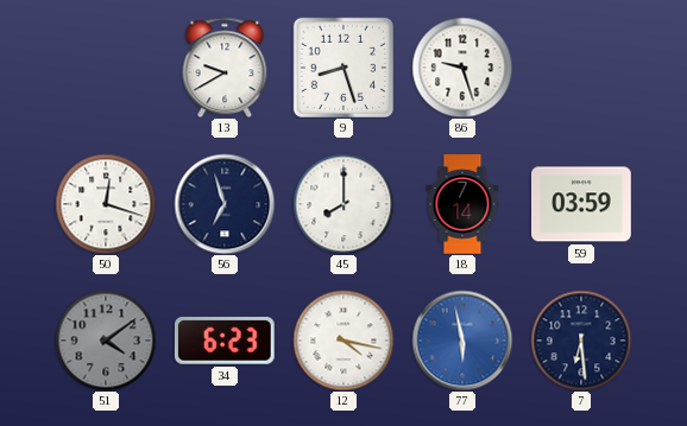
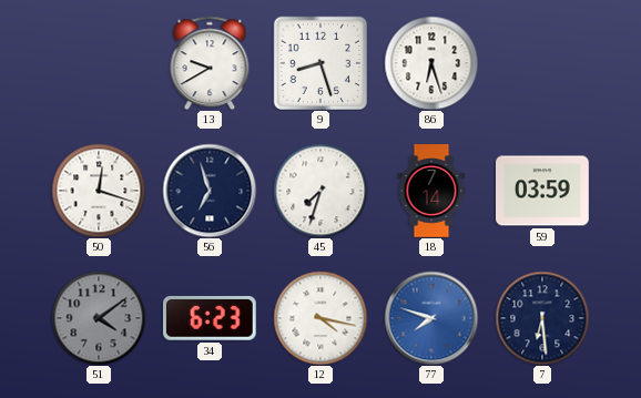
86: 9:27 -> 6:27
45: 8:00 -> 7:33
77: 5:58 -> 7:48
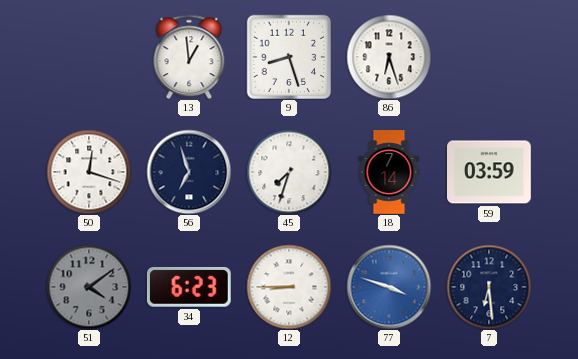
13: 9:40 -> 12:59
12: 4:17 -> 8:45
77: 7:48 -> 3:48
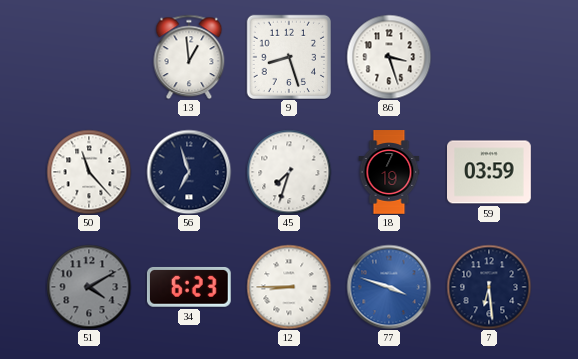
86: 6:27 -> 3:27
50: 12:18 -> 11:23
18: 7:14 -> 7:19
51: 4:09 -> 4:10
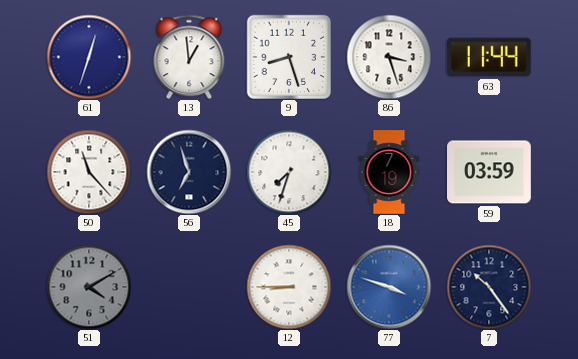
61: none -> 12:33
63: none -> 11:44
34: 6:23 -> none
7: 6:29 -> 10:24
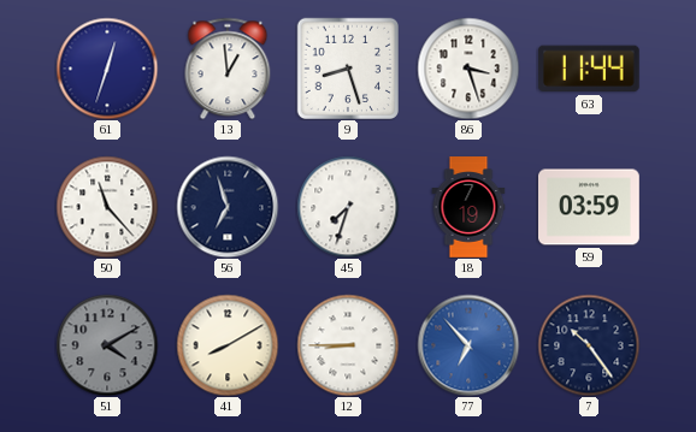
41: none -> 8:10
77: 3:48 -> 6:53
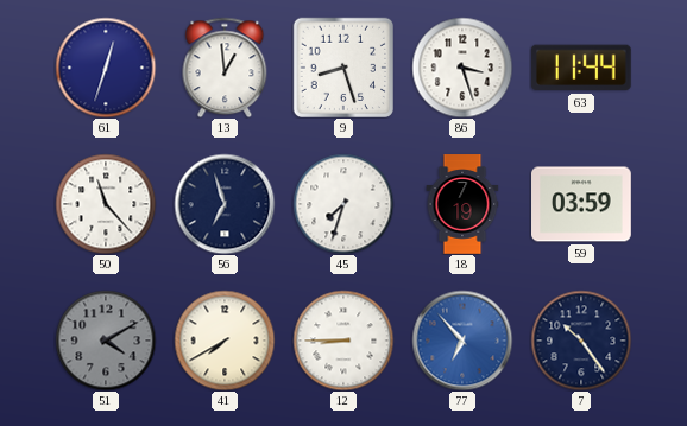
41: 8:10 -> 7:40
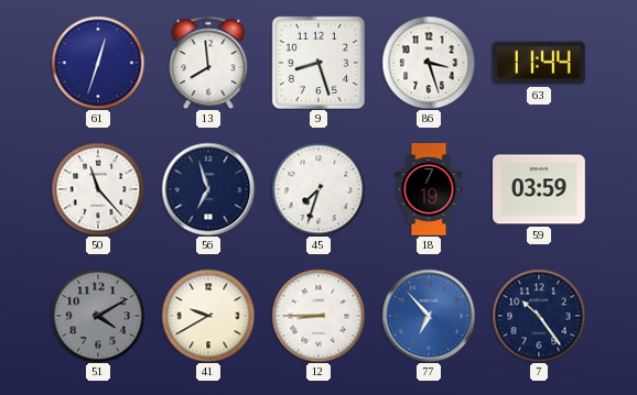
13: 12:59 -> 7:59
41: 7:40 -> 9:40
